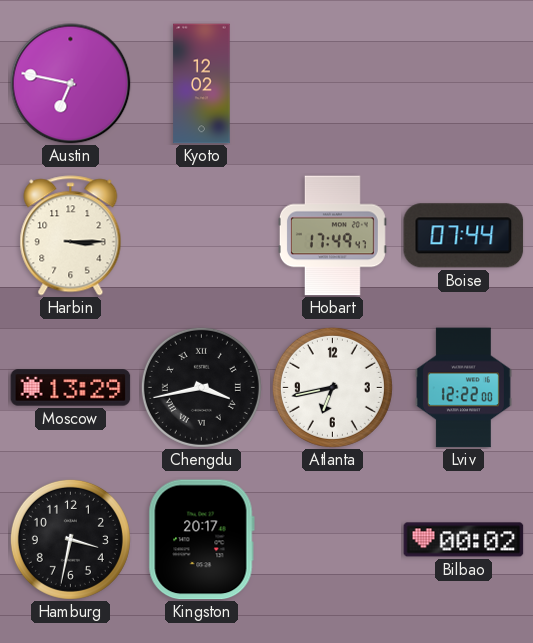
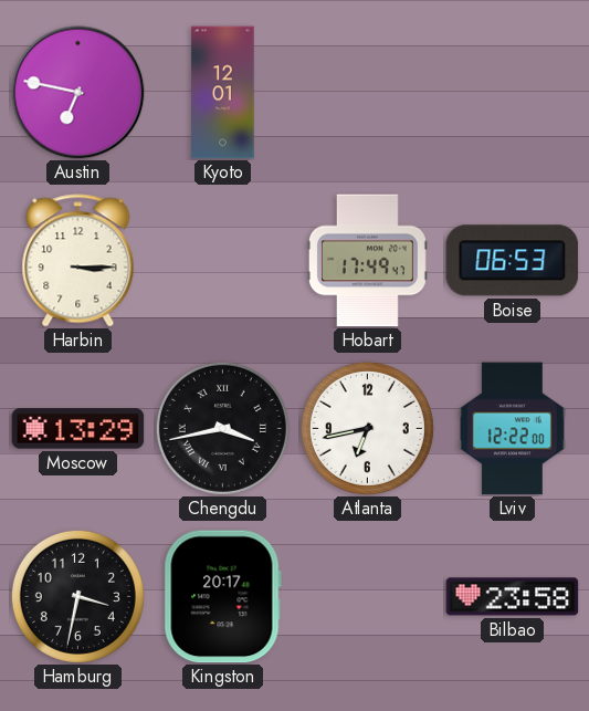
Kyoto: 12:02 -> 12:01
Boise: 07:44 -> 06:53
Bilbao: 00:02 -> 23:58
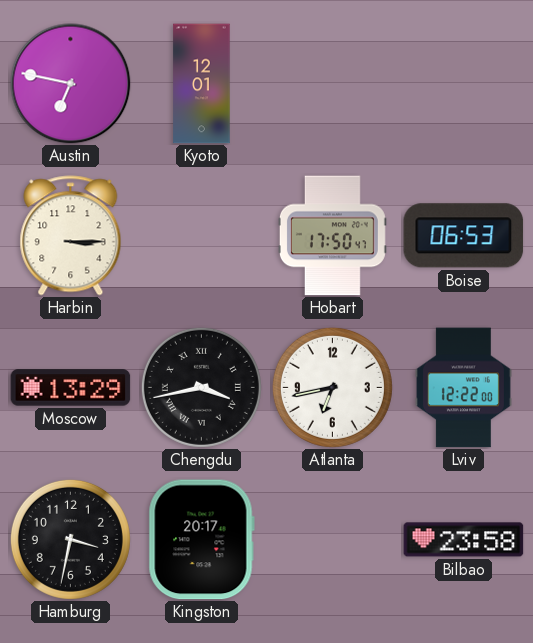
Hobart: 17:49 -> 17:50
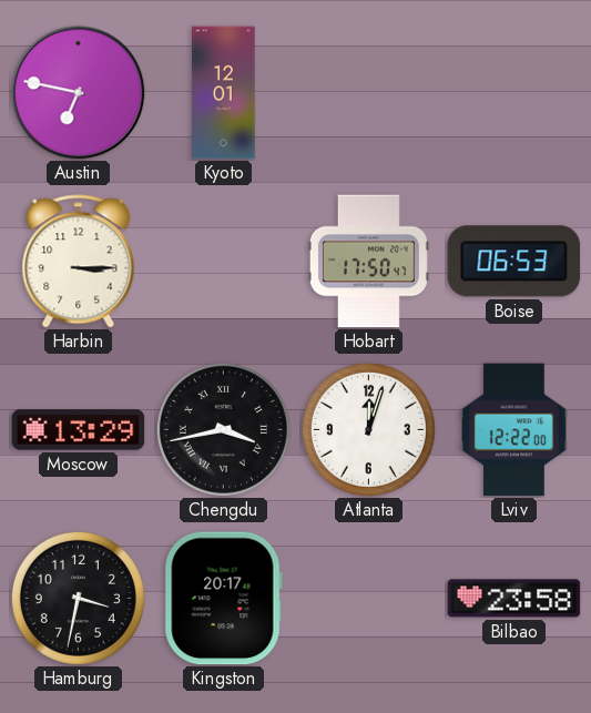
Atlanta: 6:43 -> 12:03
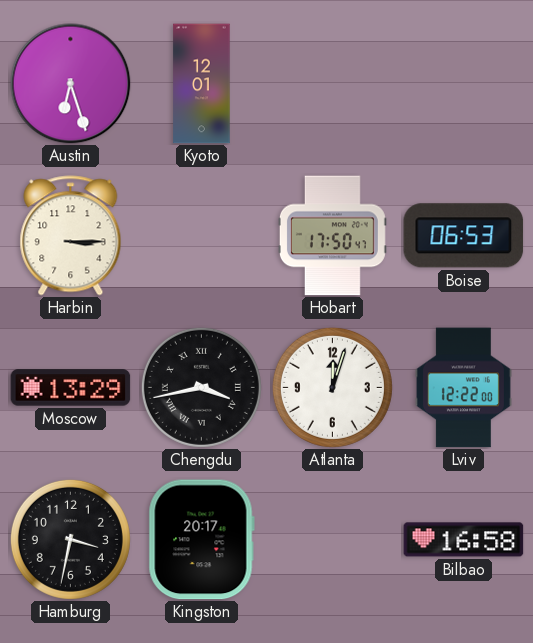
Austin: 6:47 -> 6:27
Bilbao: 23:58 -> 16:58
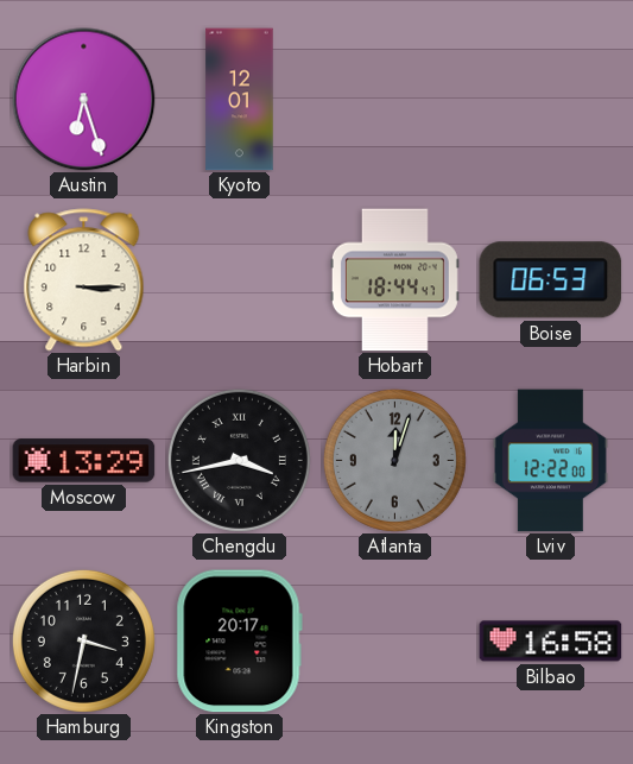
Hobart: 17:50 -> 18:44
Atlanta dial: white -> grey
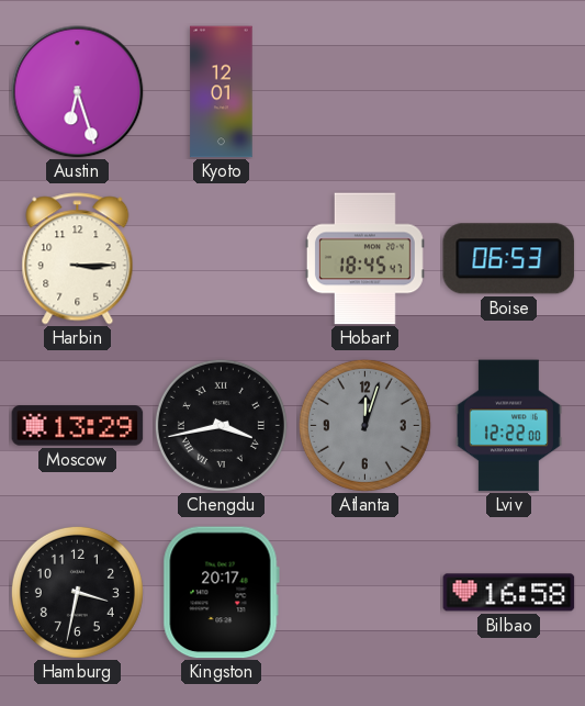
Hobart: 18:44 -> 18:45
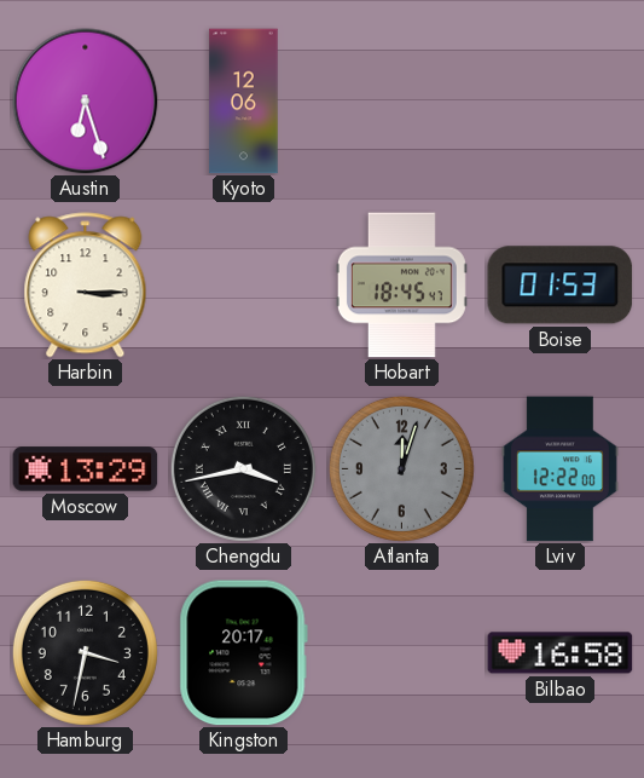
Kyoto: 12:01 -> 12:06
Boise: 06:53 -> 01:53
